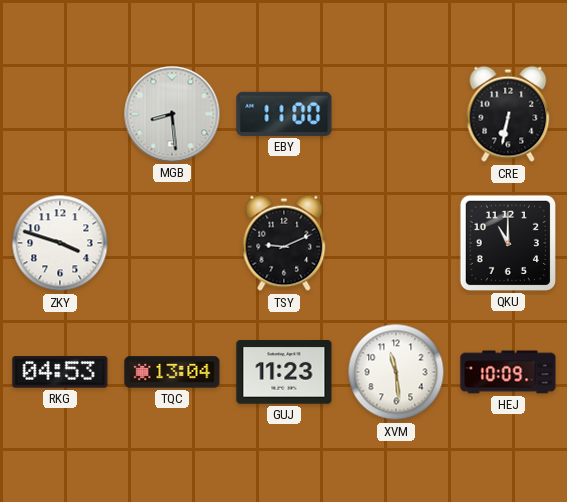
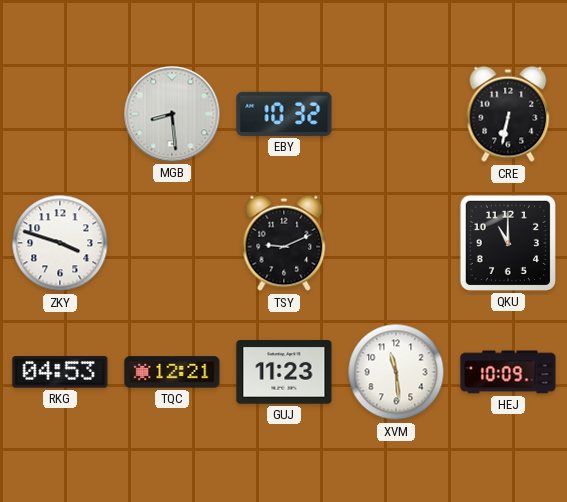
EBY: 11:00 -> 10:32
TQC: 13:04 -> 12:21
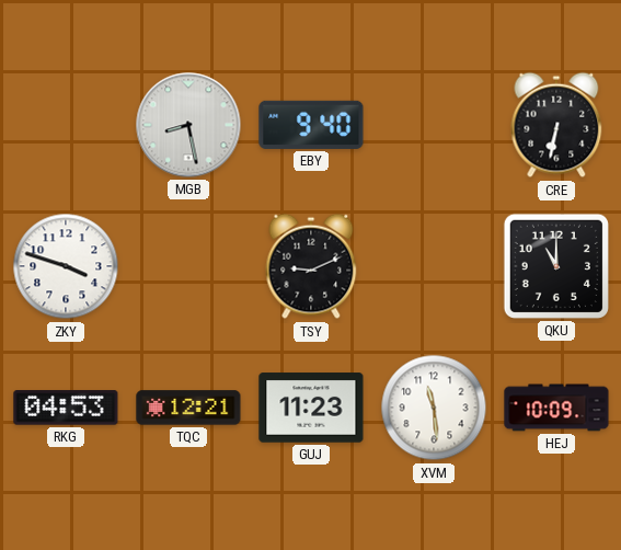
MGB: 8:29 -> 8:28
EBY: 10:32 -> 9:40
